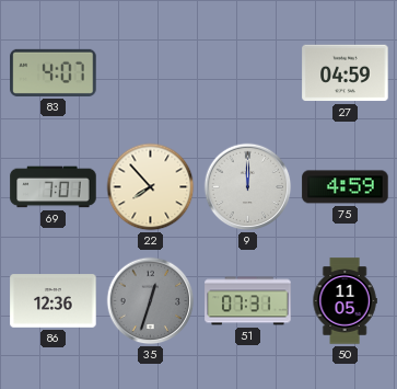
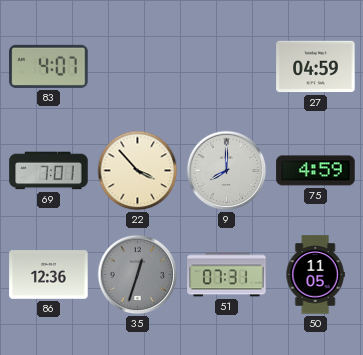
22: 7:53 -> 3:53
9: 12:00 -> 8:00
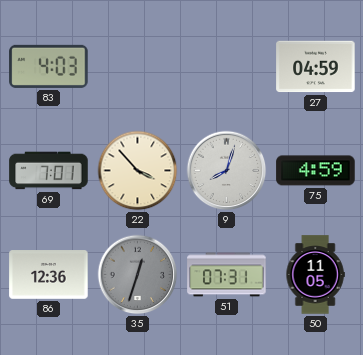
83: 4:07 -> 4:03
9: 8:00 -> 8:03
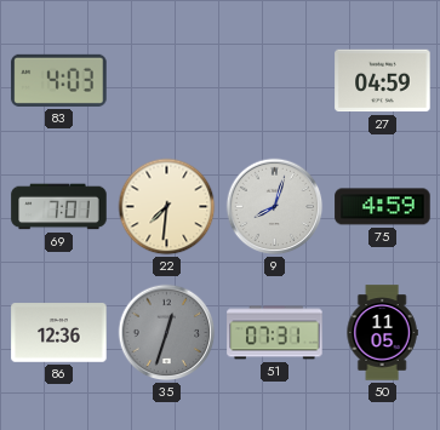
22: 3:53 -> 7:31
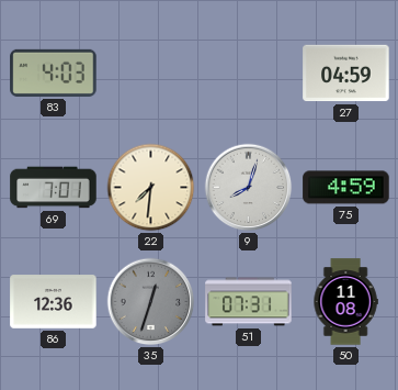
50: 11:05 -> 11:08
